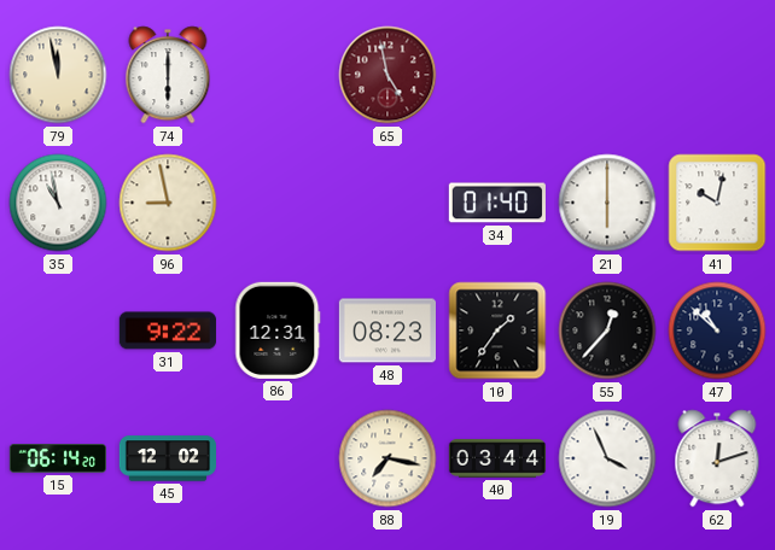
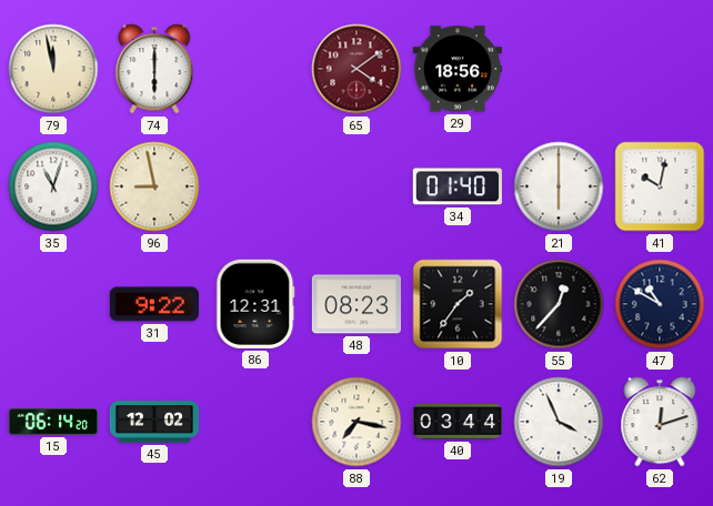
65: 4:58 -> 4:09
29: none -> 18:56
35: 10:58 -> 11:03
47: 10:52 -> 10:50
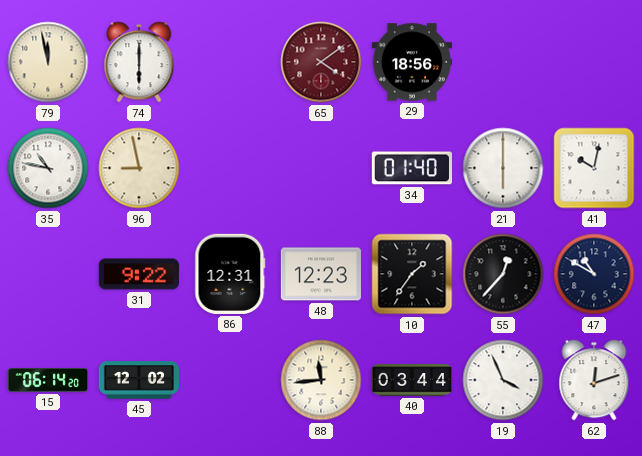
35: 11:03 -> 10:47
48: 08:23 -> 12:23
88: 7:17 -> 11:44
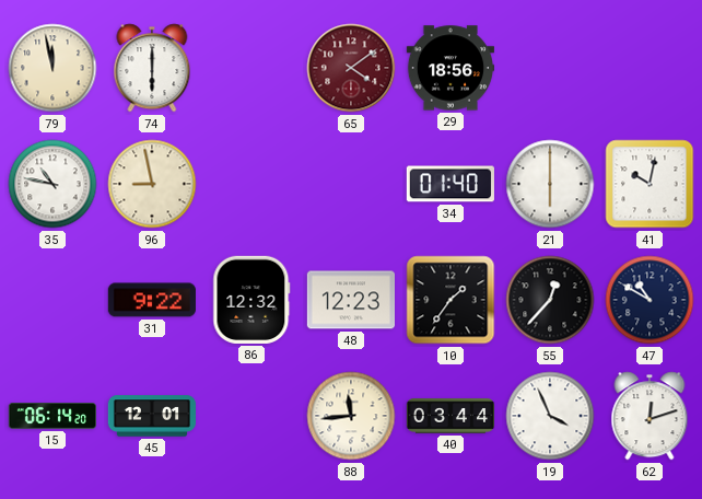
86: 12:31 -> 12:32
45: 12:02 -> 12:01
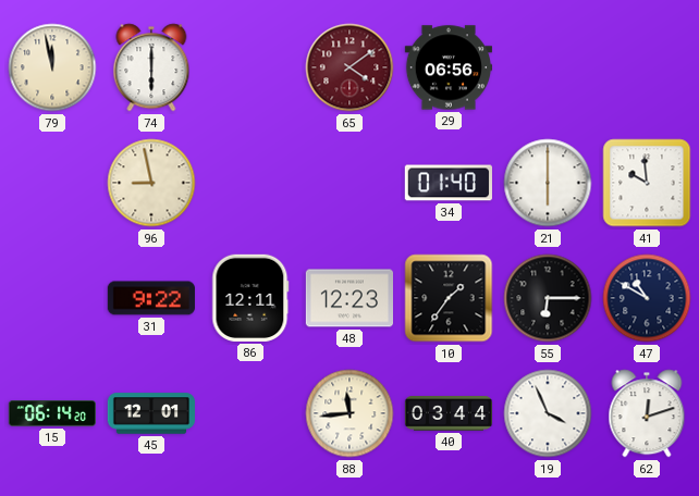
29: 18:56 -> 06:56
35: 10:47 -> none
41: 10:02 -> 9:59
86: 12:32 -> 12:11
55: 12:37 -> 6:15
